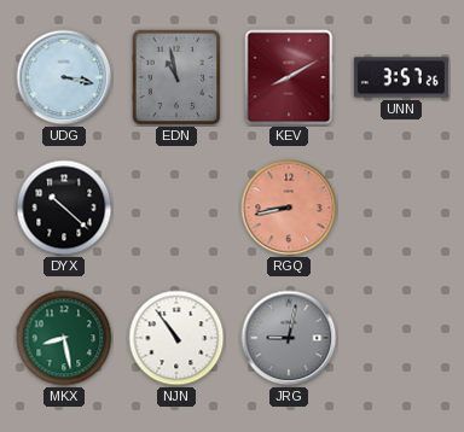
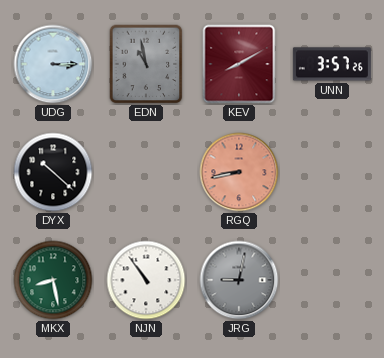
UDG: 3:17 -> 3:15
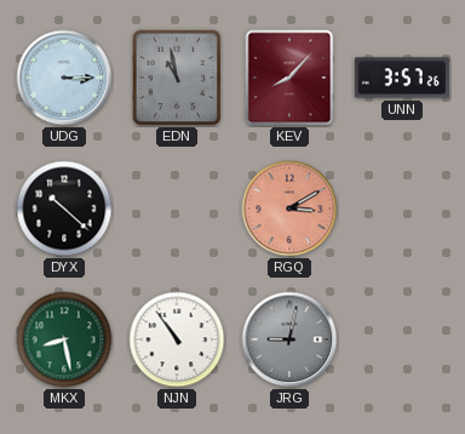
KEV: 8:10 -> 8:07
RGQ: 8:43 -> 3:10
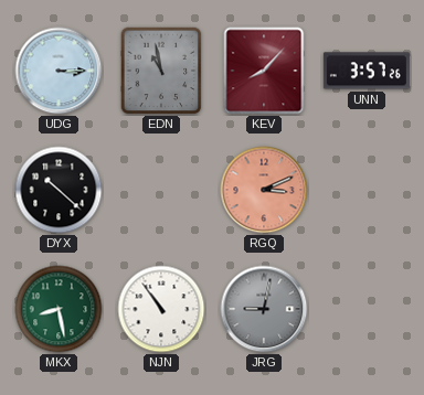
RGQ: 3:10 -> 3:11
